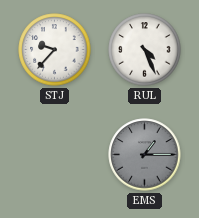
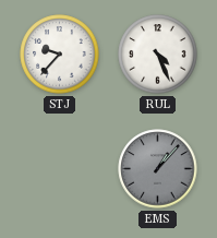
EMS: 1:15 -> 1:07
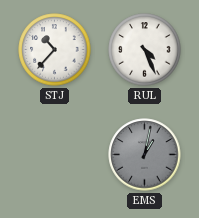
STJ: 9:37 -> 10:37
EMS: 1:07 -> 1:02
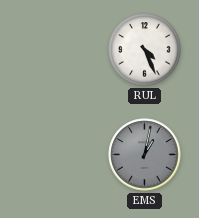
STJ: 10:37 -> none
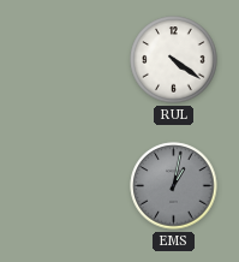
RUL: 4:26 -> 4:21
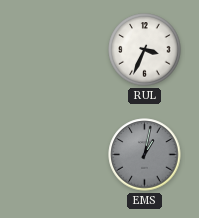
RUL: 4:21 -> 3:34
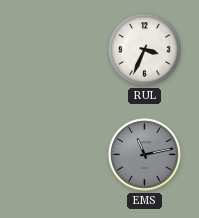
EMS: 1:02 -> 11:13
